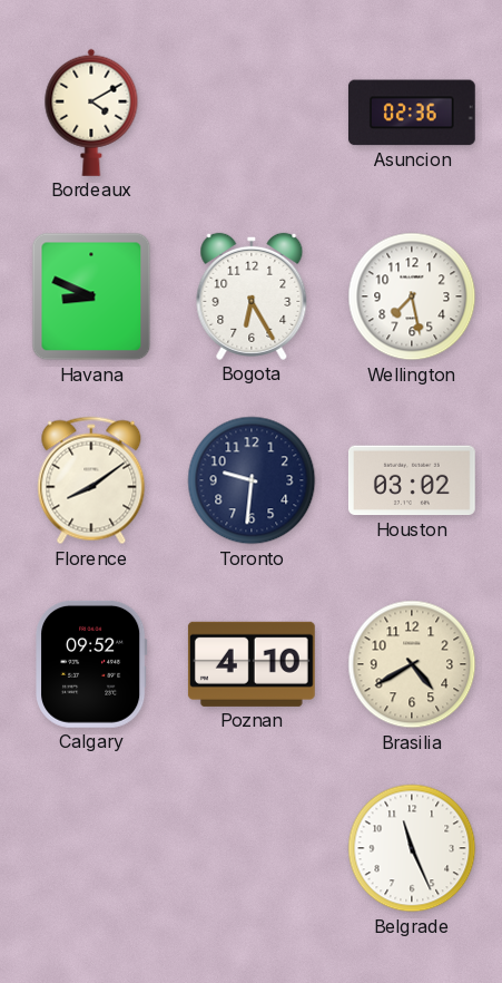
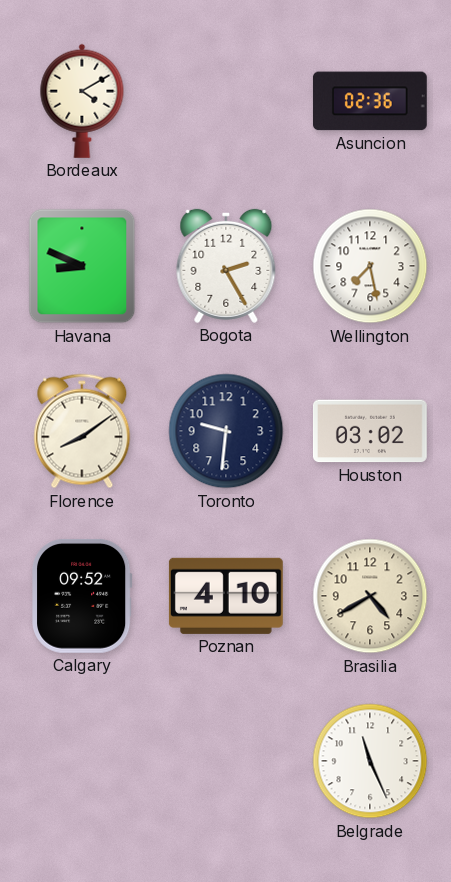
Bogota: 6:25 -> 2:25
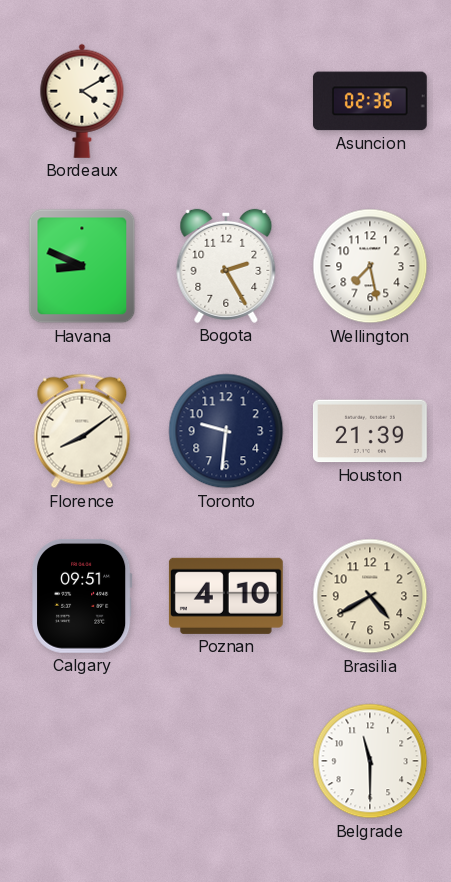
Houston: 03:02 -> 21:39
Calgary: 09:52 -> 09:51
Belgrade: 11:26 -> 11:30
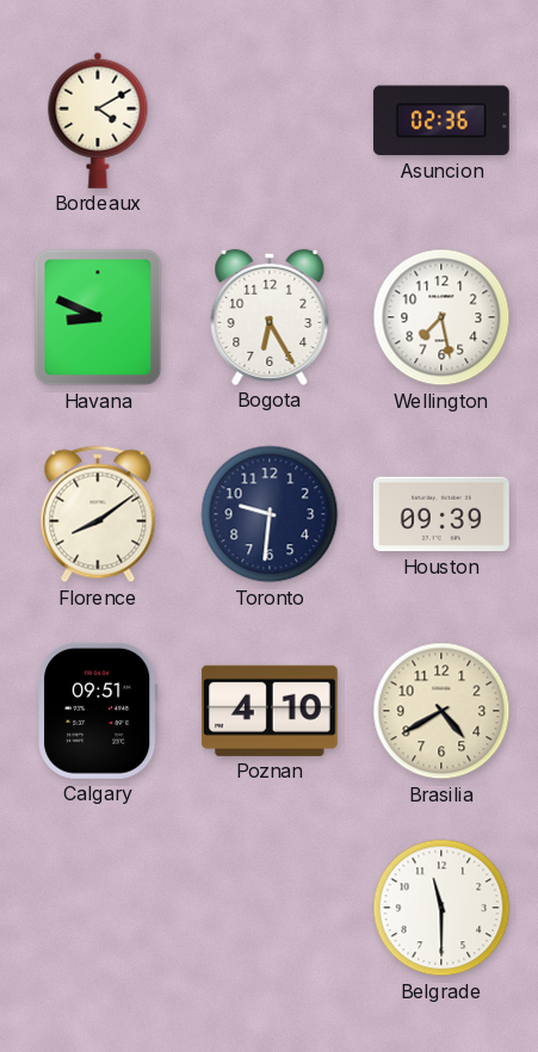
Bogota: 2:25 -> 6:25
Houston: 21:39 -> 09:39
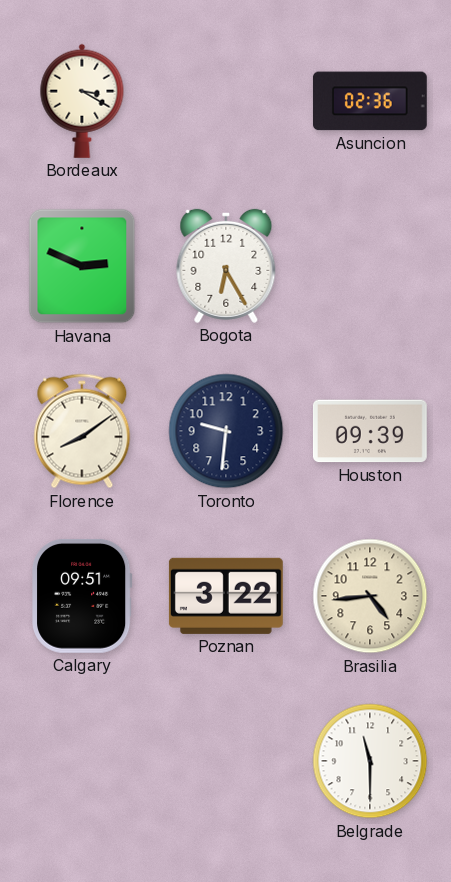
Bordeaux: 4:10 -> 3:20
Havana: 8:49 -> 2:49
Wellington: 7:28 -> none
Poznan: 4:10 -> 3:22
Brasilia: 4:40 -> 4:44
